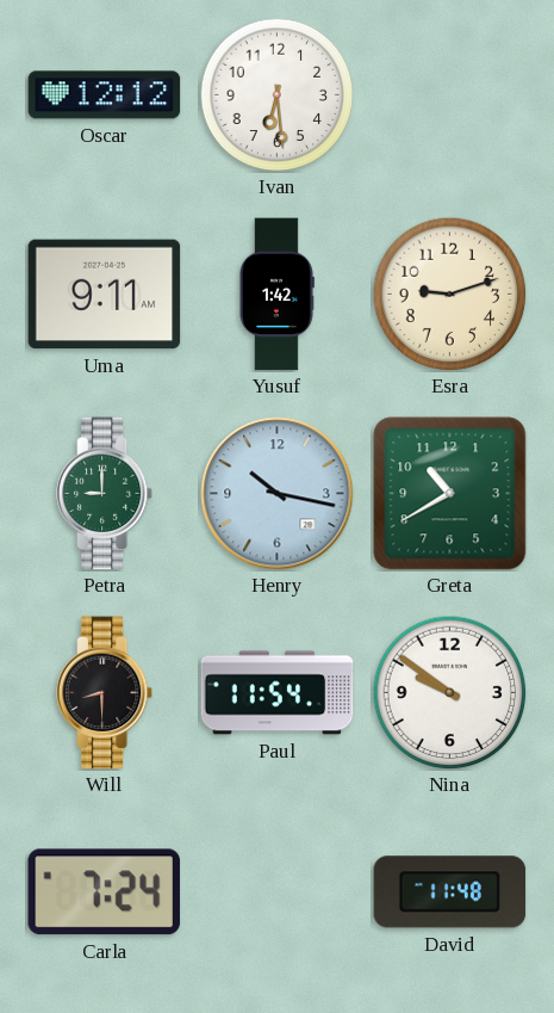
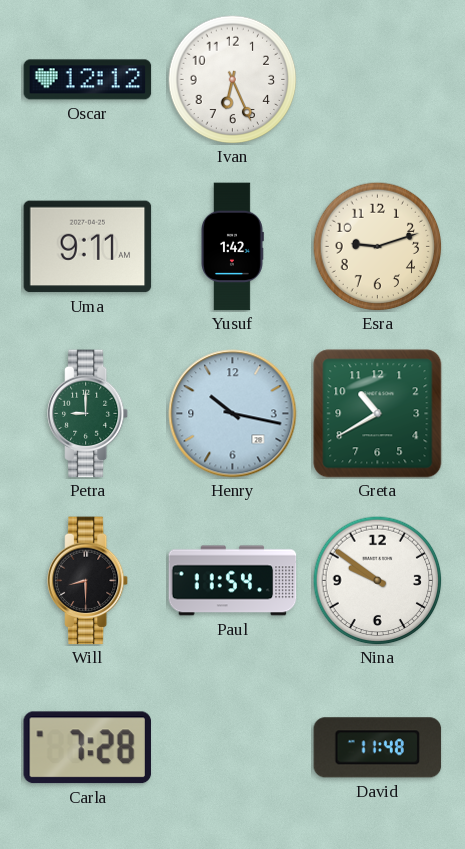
Ivan: 6:29 -> 6:26
Carla: 7:24 -> 7:28
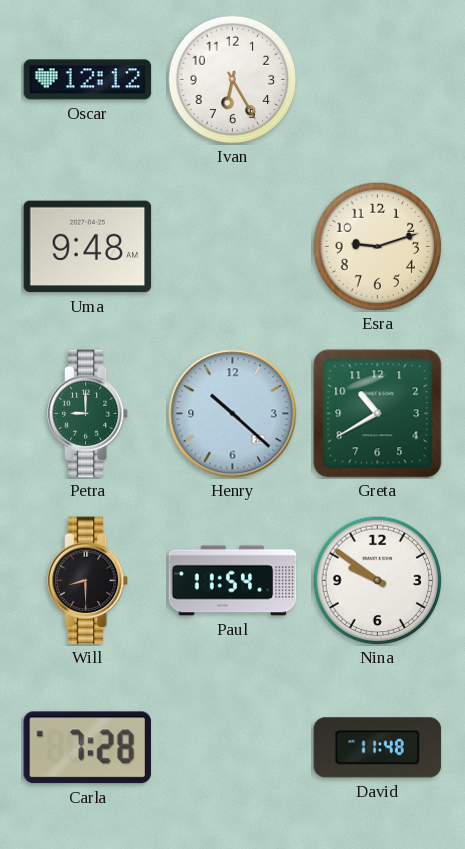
Ivan: 6:26 -> 6:25
Uma: 9:11 -> 9:48
Yusuf: 1:42 -> none
Henry: 10:17 -> 10:22
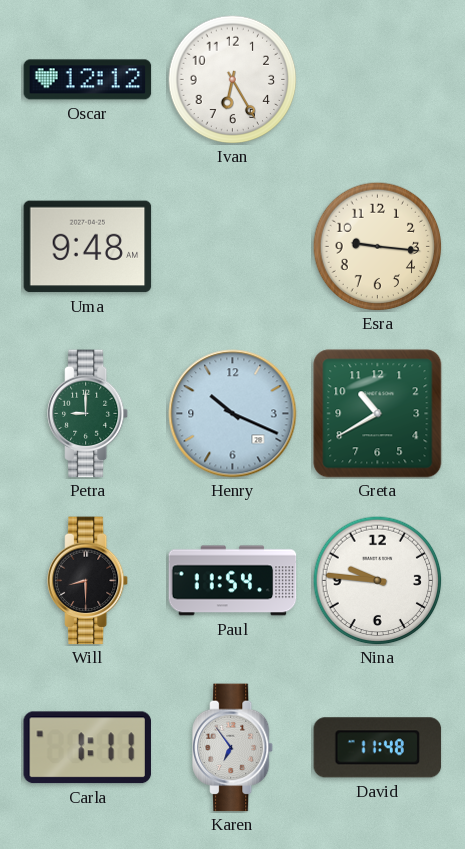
Esra: 9:12 -> 9:16
Henry: 10:22 -> 10:19
Nina: 9:51 -> 9:46
Carla: 7:28 -> 1:11
Karen: none -> 6:54
